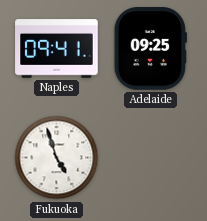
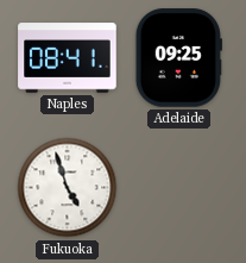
Naples: 09:41 -> 08:41
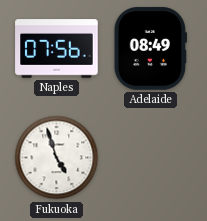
Naples: 08:41 -> 07:56
Adelaide: 09:25 -> 08:49
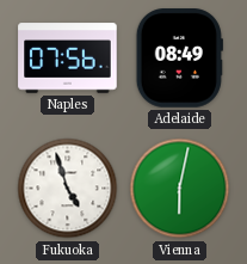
Vienna: none -> 6:02
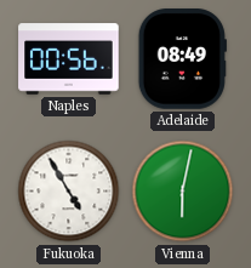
Naples: 07:56 -> 00:56
Fukuoka: 4:57 -> 4:55
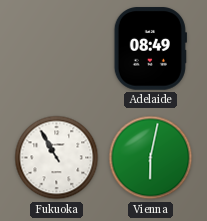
Naples: 00:56 -> none
Fukuoka: 4:55 -> 10:55
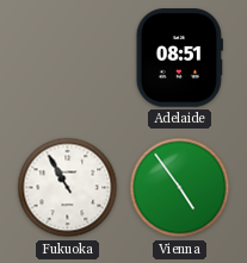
Adelaide: 08:49 -> 08:51
Vienna: 6:02 -> 4:54
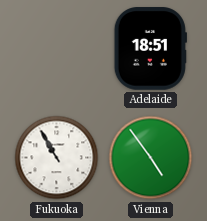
Adelaide: 08:51 -> 18:51
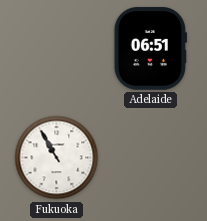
Adelaide: 18:51 -> 06:51
Vienna: 4:54 -> none
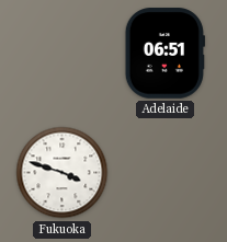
Fukuoka: 10:55 -> 3:48
